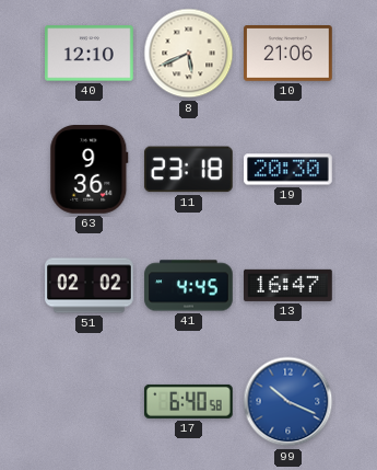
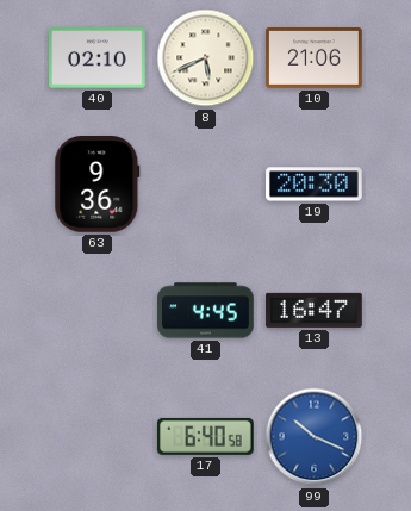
40: 12:10 -> 02:10
11: 23:18 -> none
51: 02:02 -> none
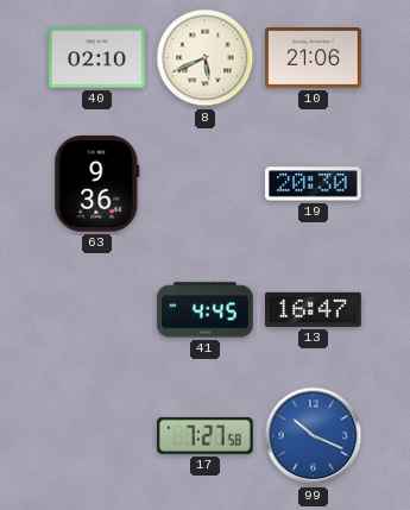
17: 6:40 -> 7:27
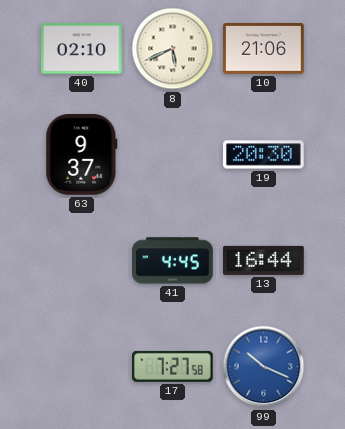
63: 9:36 -> 9:37
13: 16:47 -> 16:44
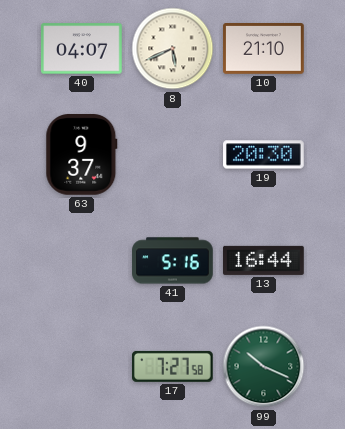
40: 02:10 -> 04:07
10: 21:06 -> 21:10
41: 4:45 -> 5:16
99 dial: blue -> green
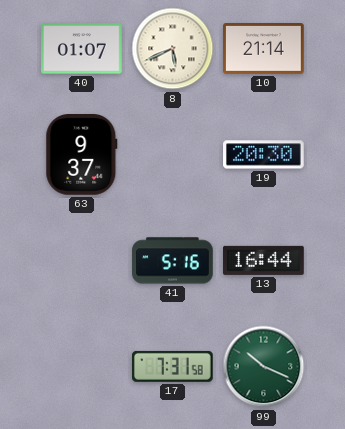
40: 04:07 -> 01:07
10: 21:10 -> 21:14
17: 7:27 -> 7:31
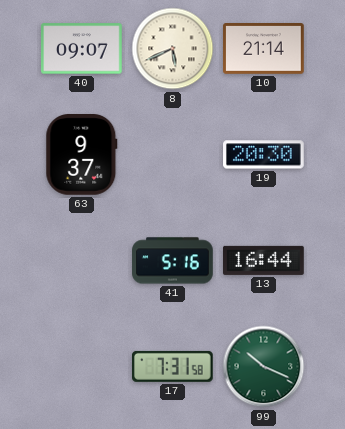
40: 01:07 -> 09:07
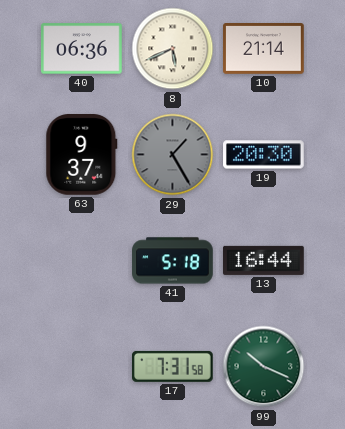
40: 09:07 -> 06:36
29: none -> 1:25
41: 5:16 -> 5:18
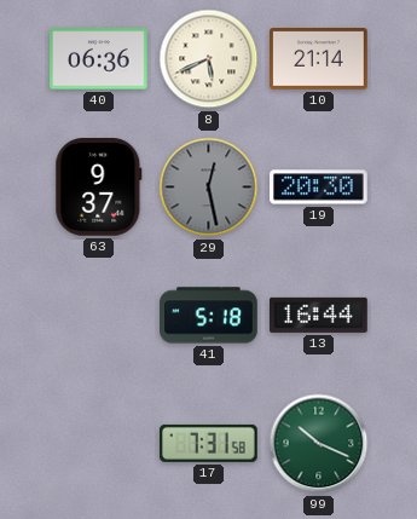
29: 1:25 -> 12:28
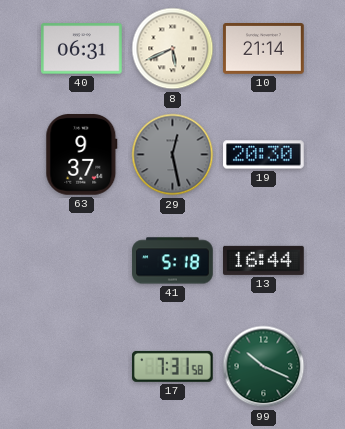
40: 06:36 -> 06:31
